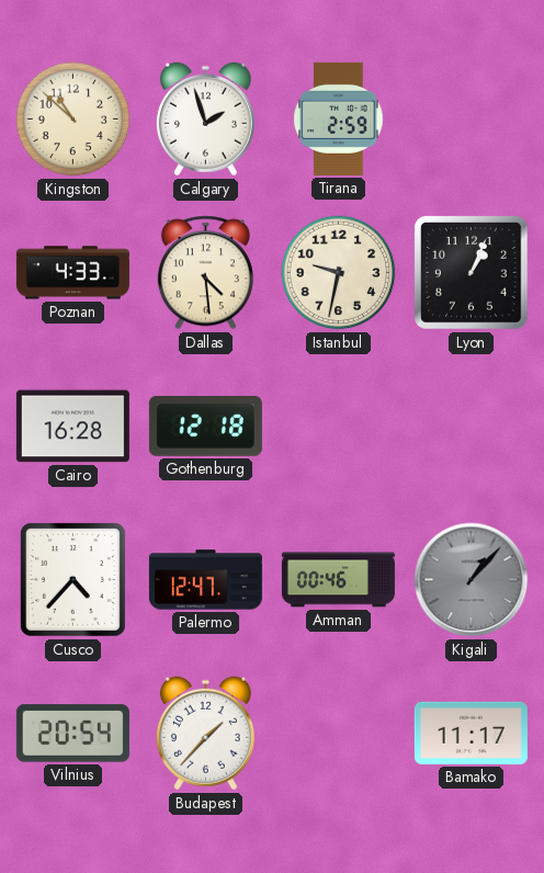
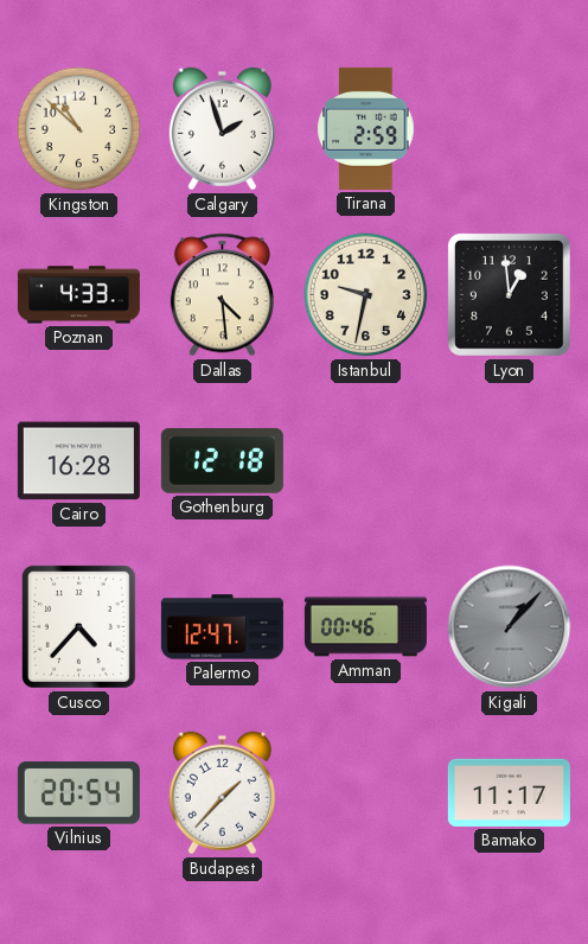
Lyon: 1:04 -> 12:59
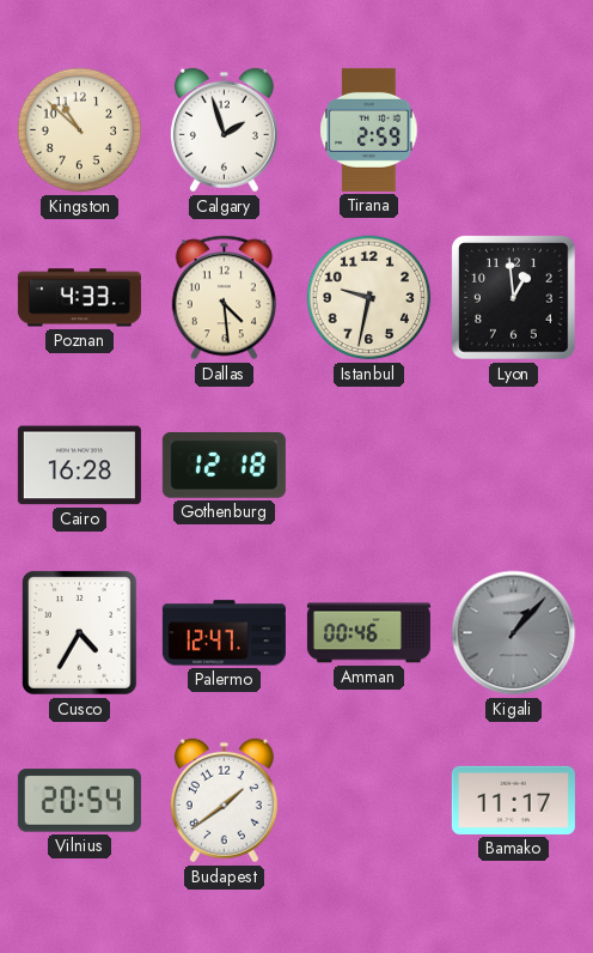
Cusco: 4:37 -> 4:35
Budapest: 1:37 -> 1:39
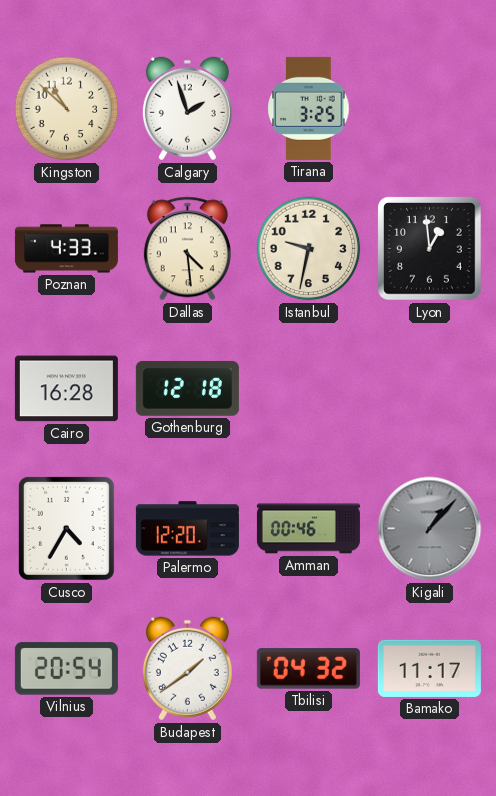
Tirana: 2:59 -> 3:25
Palermo: 12:47 -> 12:20
Tbilisi: none -> 04:32
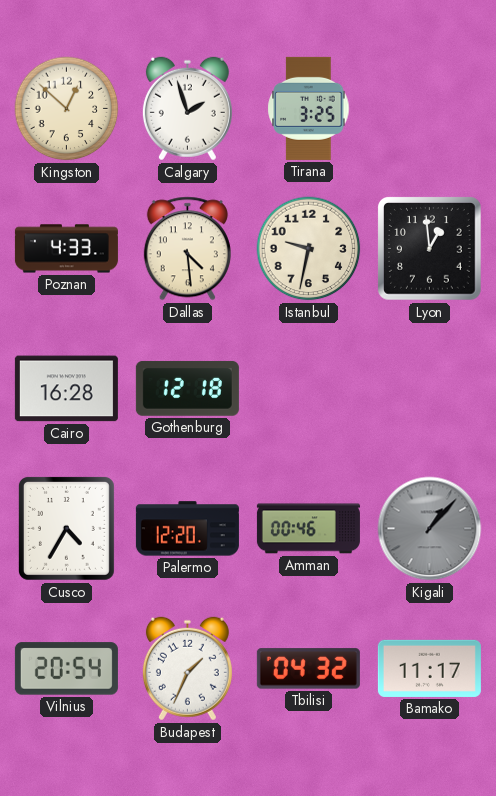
Kingston: 10:52 -> 12:52
Budapest: 1:39 -> 1:34
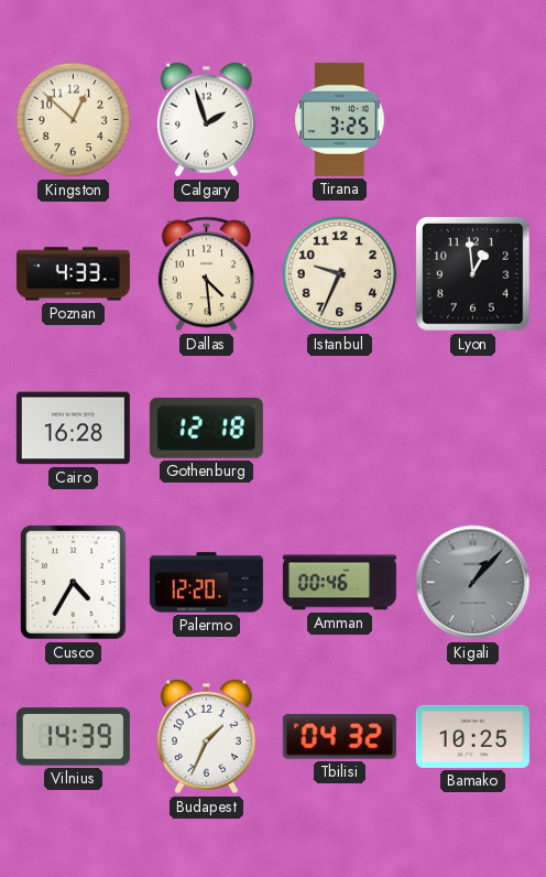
Istanbul: 9:32 -> 9:34
Vilnius: 20:54 -> 14:39
Bamako: 11:17 -> 10:25
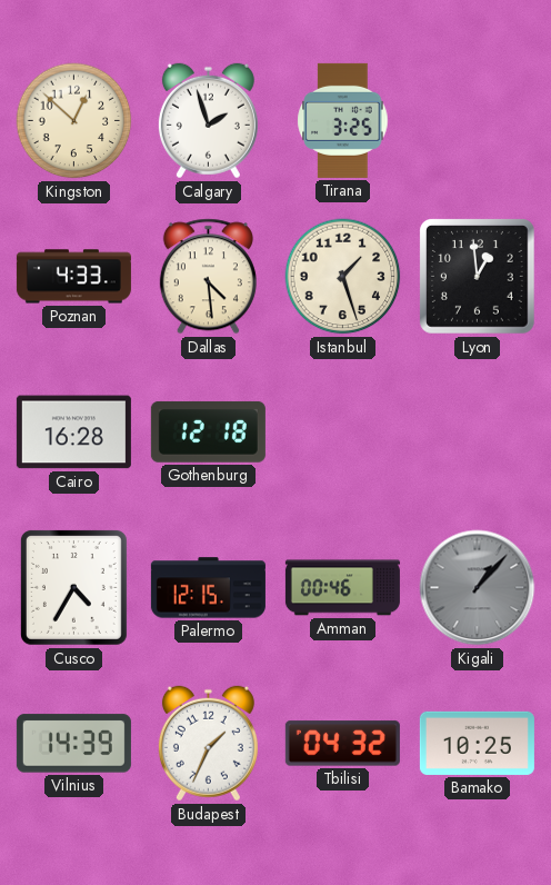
Istanbul: 9:34 -> 1:27
Palermo: 12:20 -> 12:15
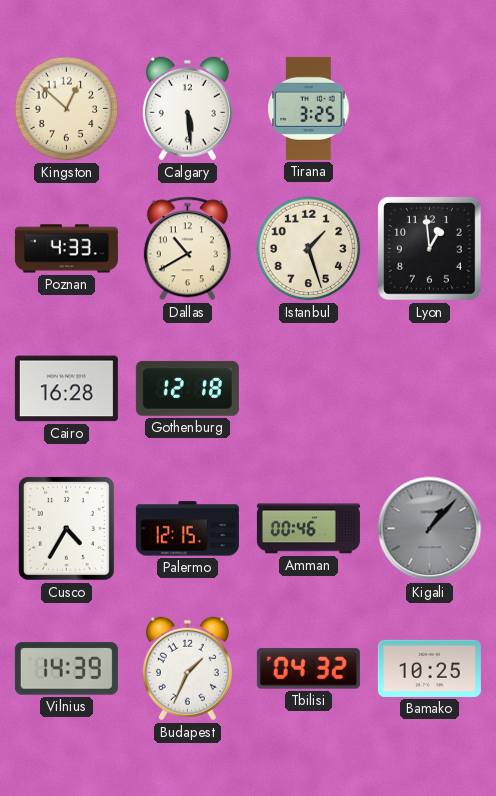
Calgary: 1:57 -> 5:29
Dallas: 4:29 -> 10:40
